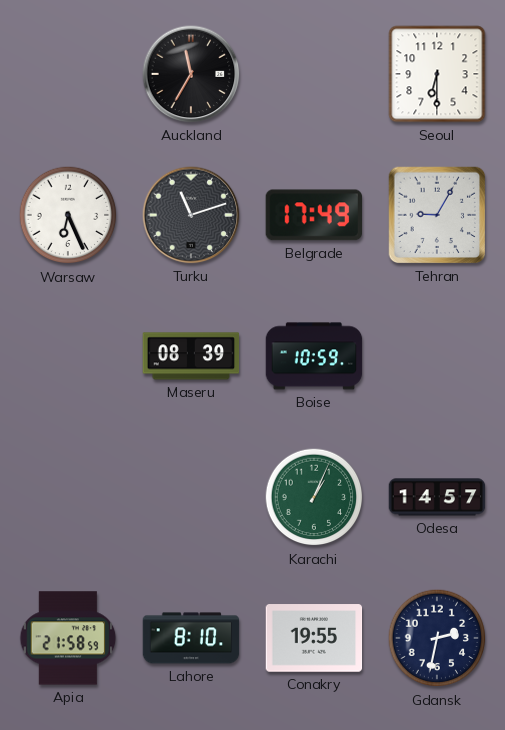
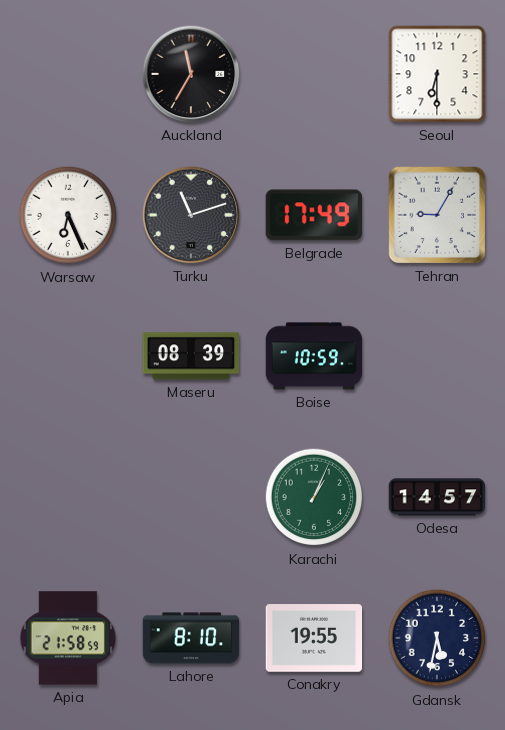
Gdansk: 2:32 -> 5:32
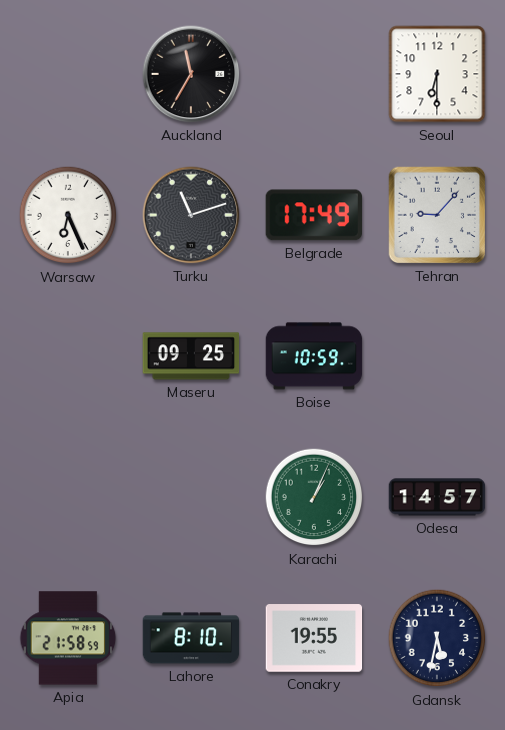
Tehran: 9:05 -> 9:07
Maseru: 08:39 -> 09:25
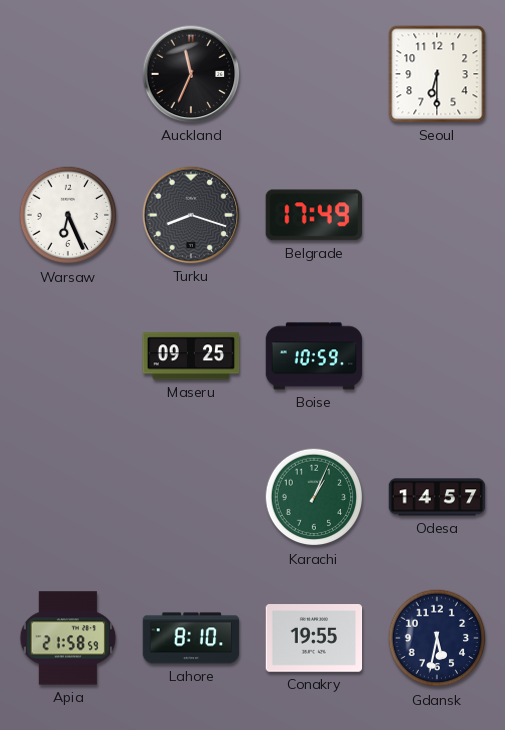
Auckland: 11:35 -> 11:34
Turku: 11:12 -> 8:18
Tehran: 9:07 -> none
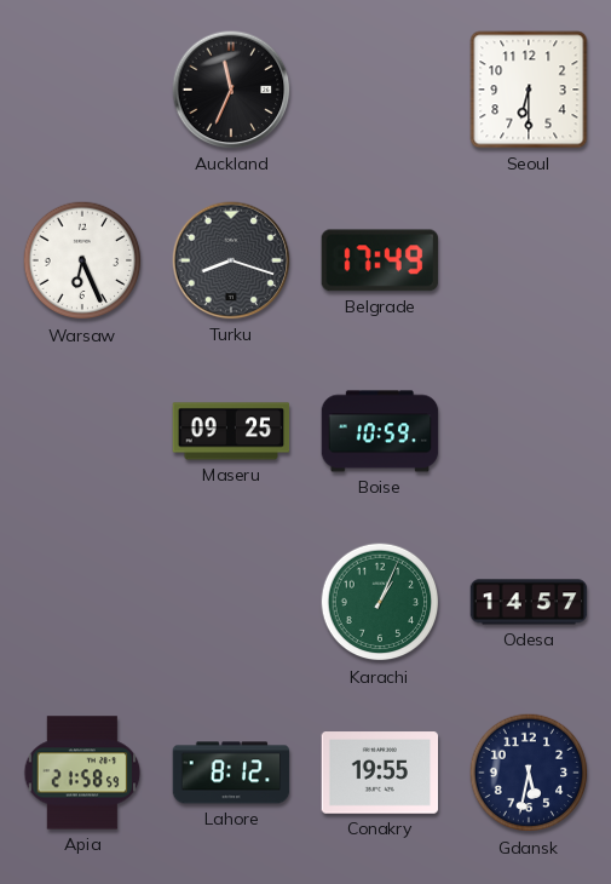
Lahore: 8:10 -> 8:12
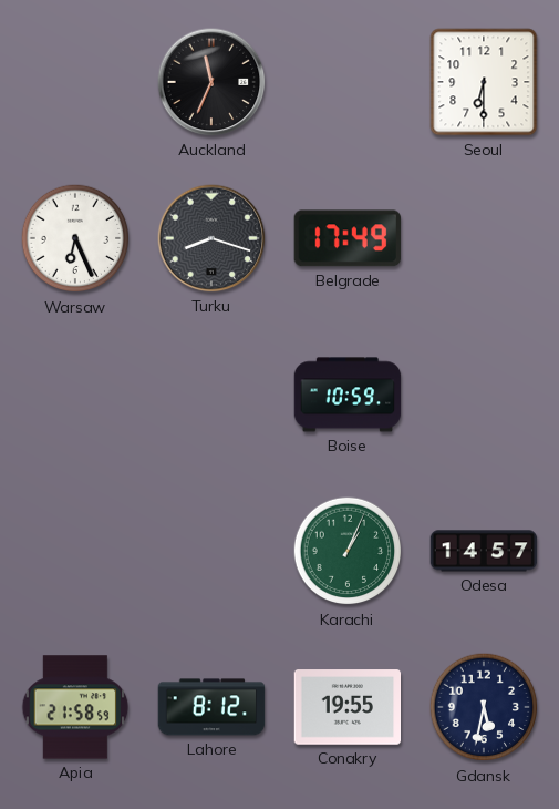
Maseru: 09:25 -> none
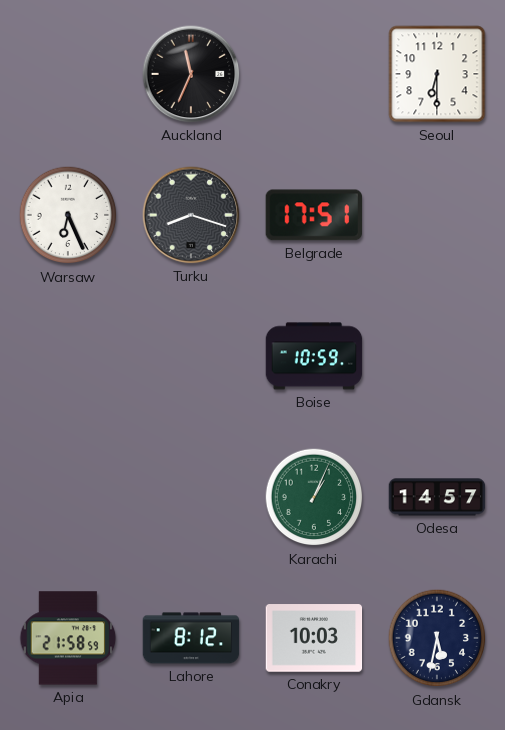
Belgrade: 17:49 -> 17:51
Conakry: 19:55 -> 10:03
